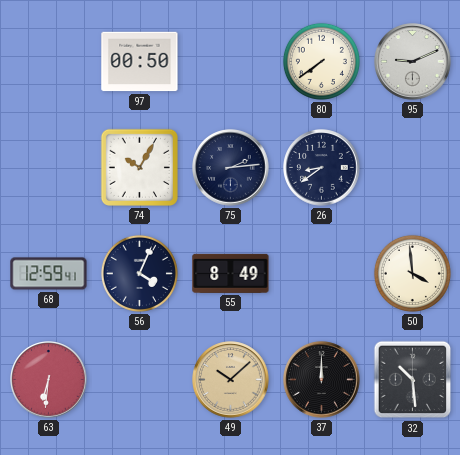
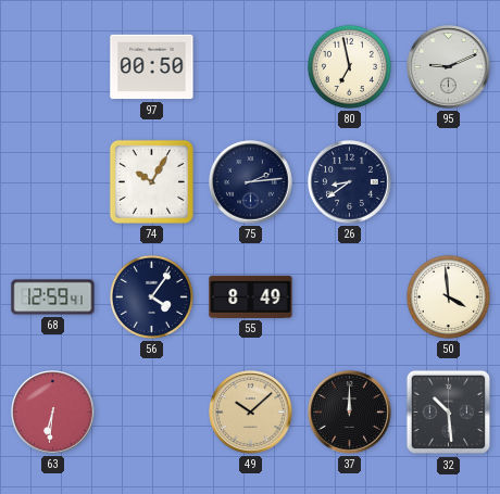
80: 7:39 -> 6:58
56: 4:04 -> 4:06
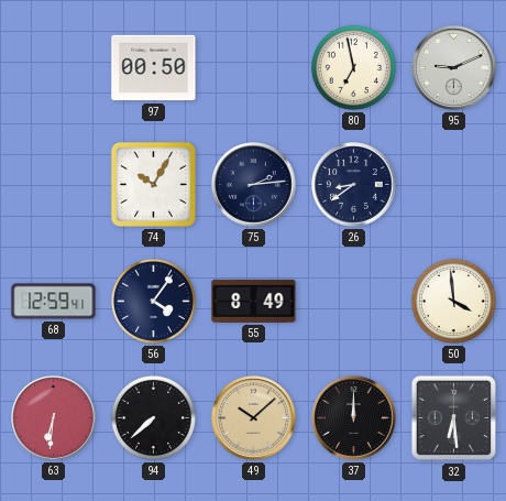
94: none -> 7:38
32: 10:29 -> 6:29
